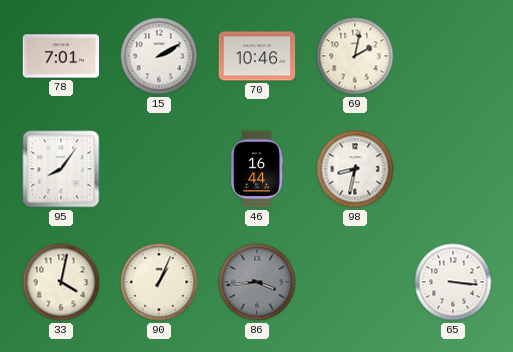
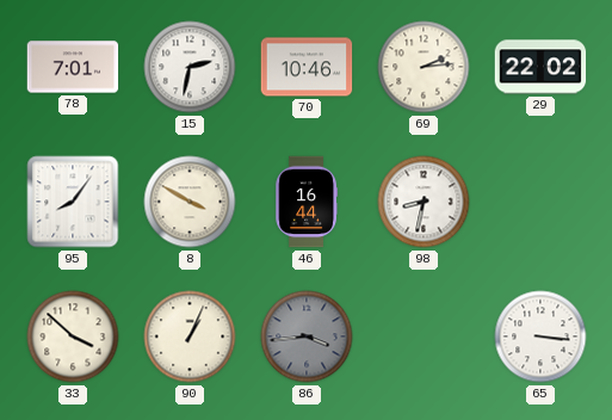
15: 2:10 -> 2:32
69: 2:02 -> 2:14
29: none -> 22:02
8: none -> 3:50
33: 4:02 -> 3:52
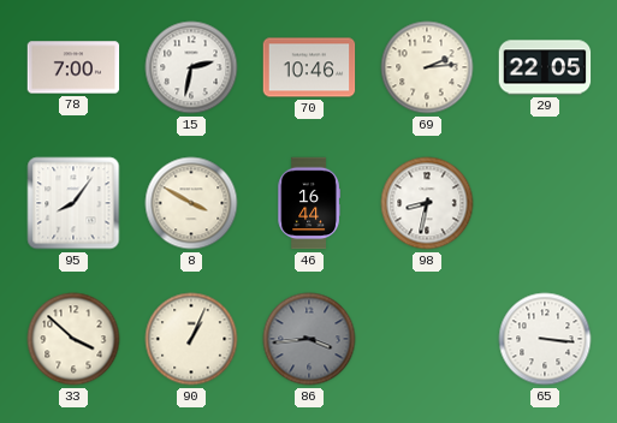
78: 7:01 -> 7:00
29: 22:02 -> 22:05
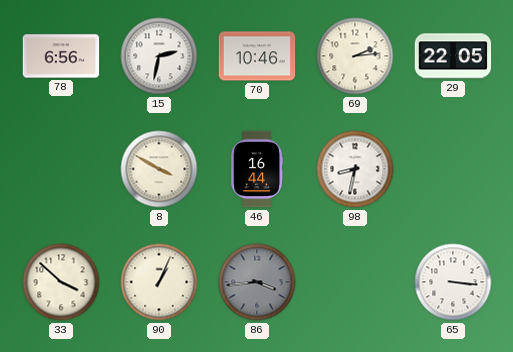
78: 7:00 -> 6:56
95: 8:06 -> none
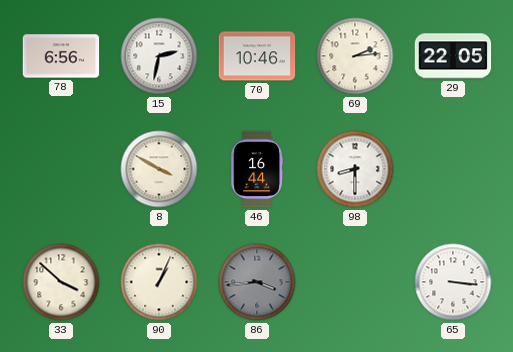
98: 8:32 -> 8:30
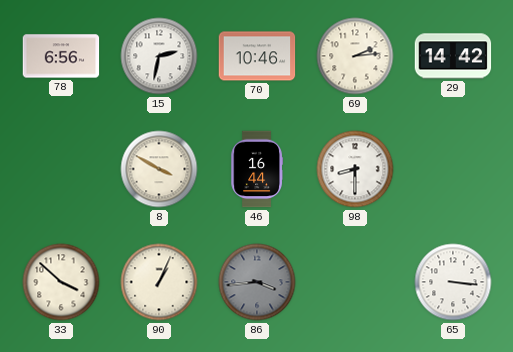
29: 22:05 -> 14:42
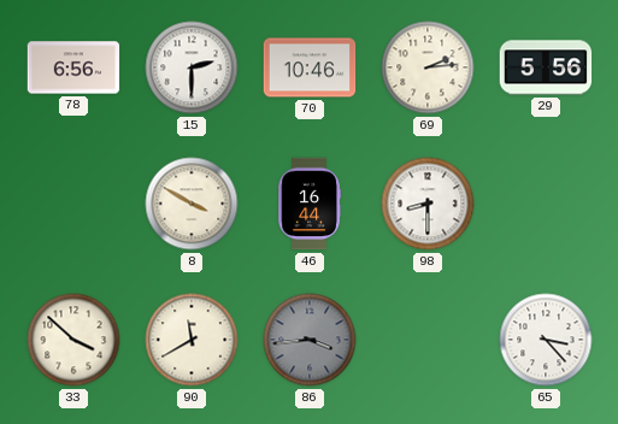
15: 2:32 -> 2:30
29: 14:42 -> 5:56
90: 1:04 -> 11:40
65: 3:16 -> 3:23
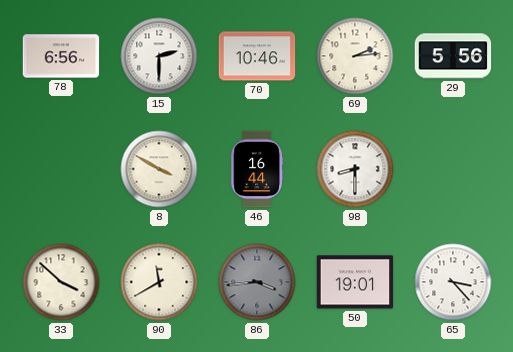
50: none -> 19:01
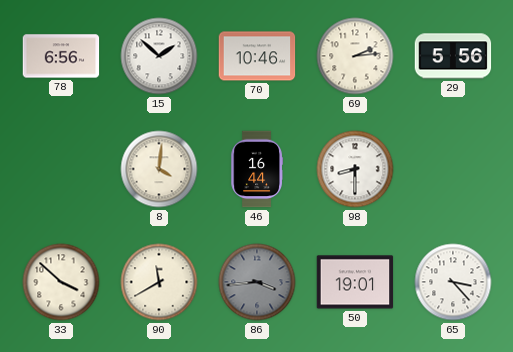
15: 2:30 -> 1:52
8: 3:50 -> 4:01
